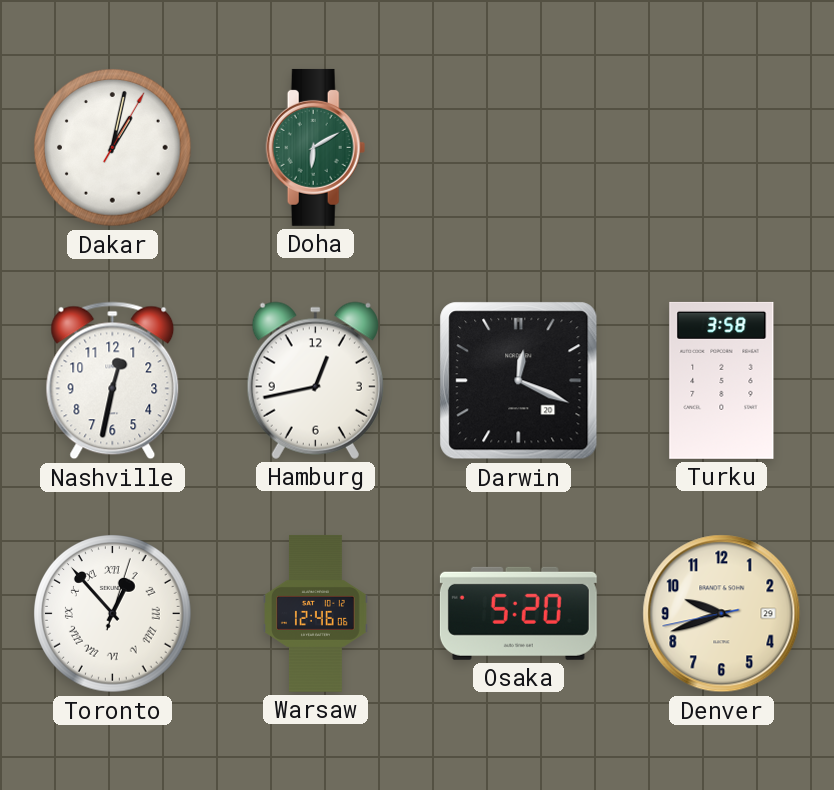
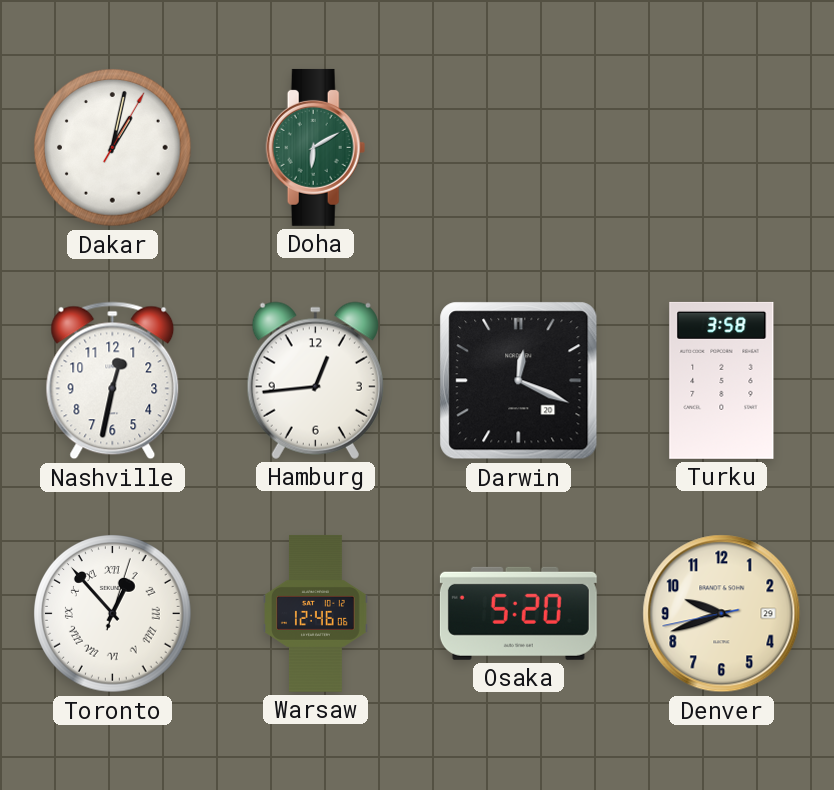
Hamburg: 12:43 -> 12:44
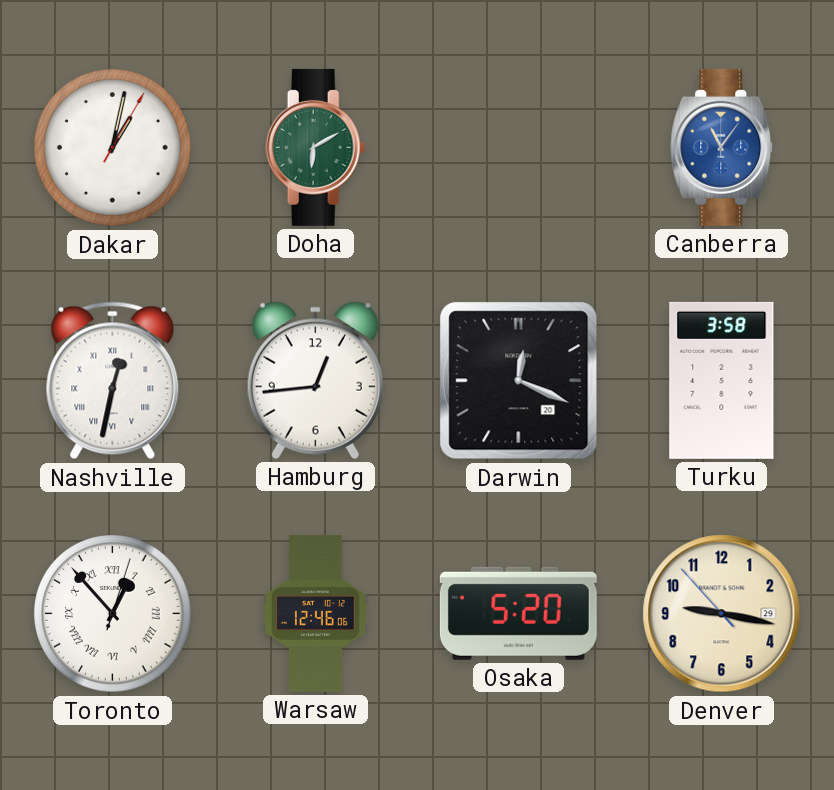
Canberra: none -> 11:06
Nashville numerals: Arabic -> Roman
Denver: 9:41 -> 9:16
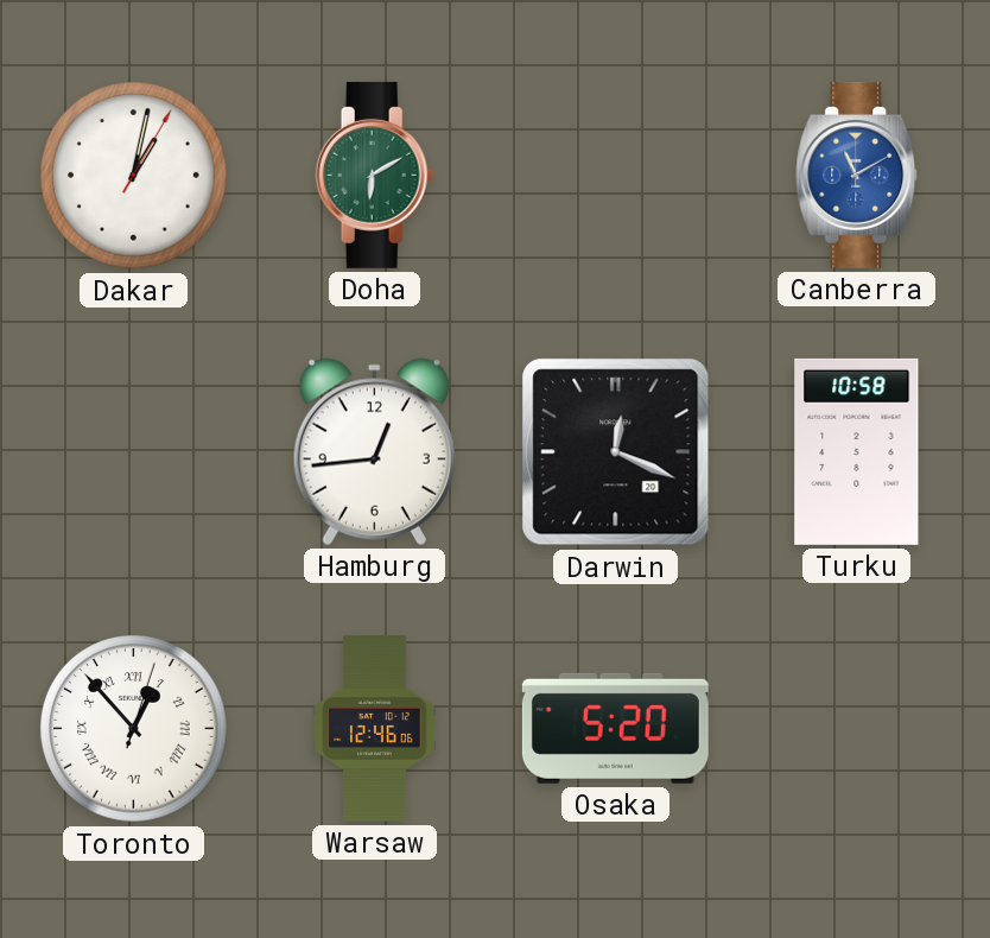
Canberra: 11:06 -> 11:10
Nashville: 12:32 -> none
Turku: 3:58 -> 10:58
Denver: 9:16 -> none
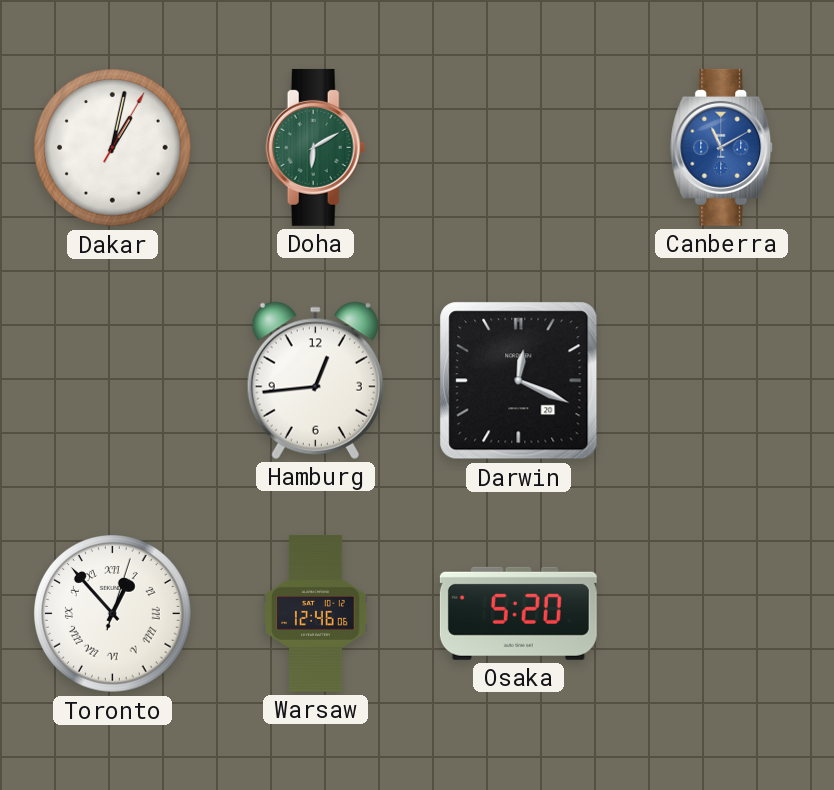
Turku: 10:58 -> none
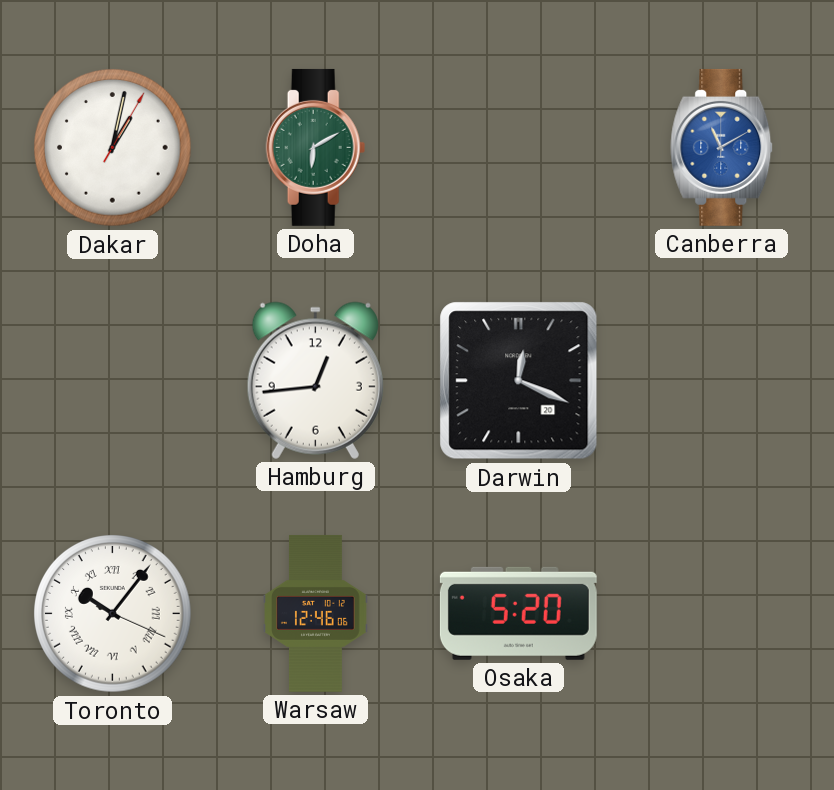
Toronto: 12:53 -> 10:06
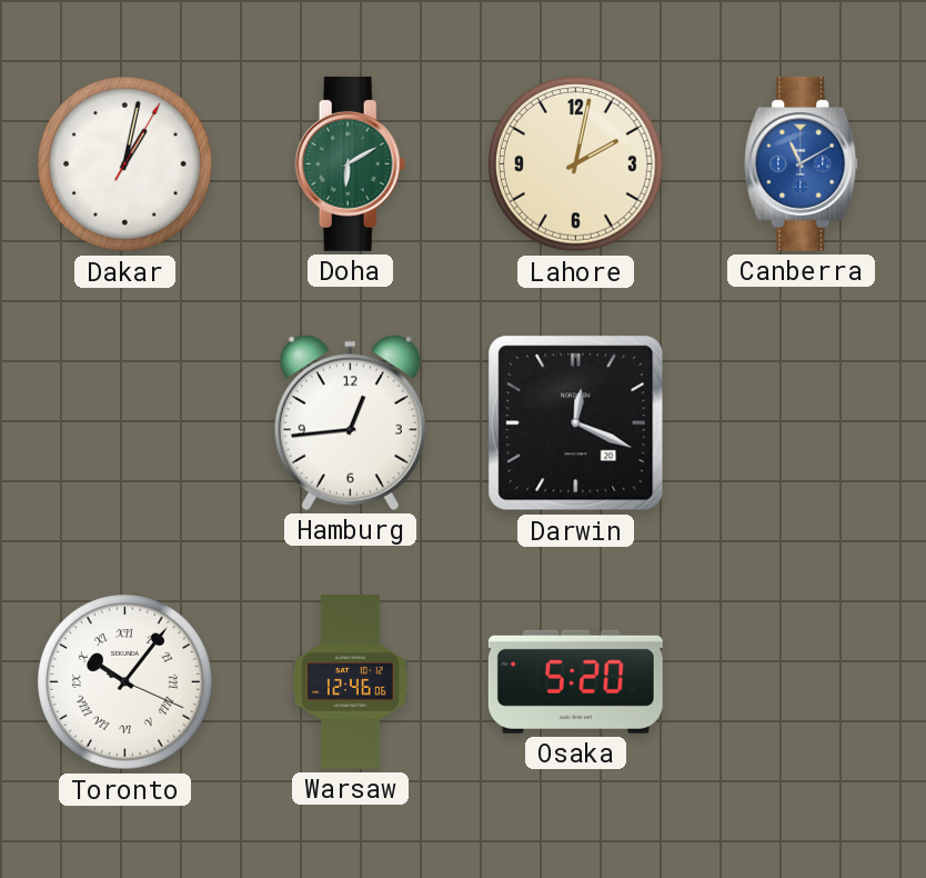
Lahore: none -> 2:02
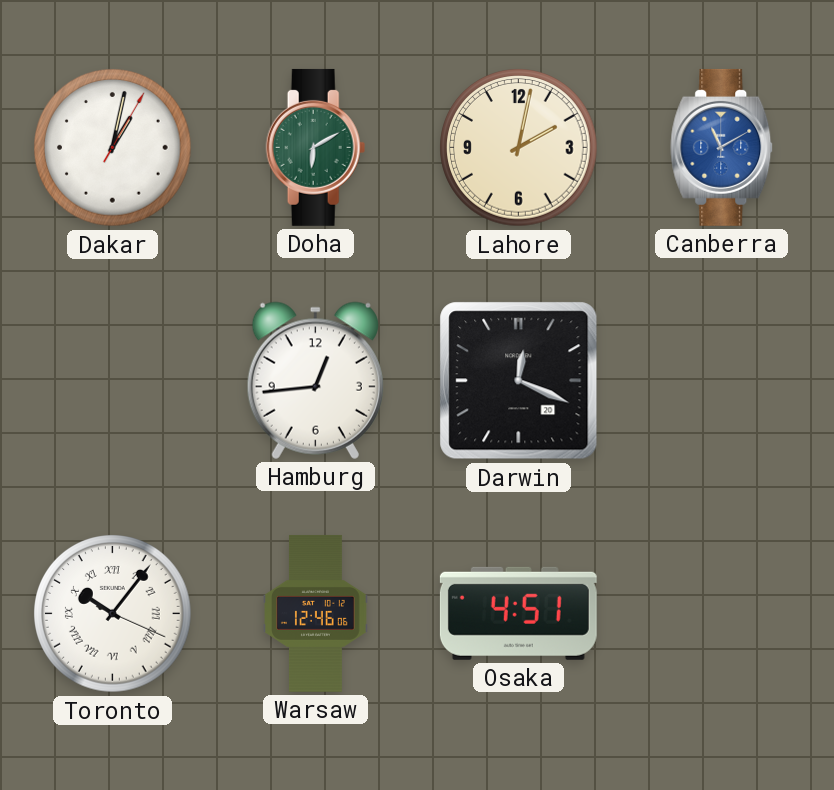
Osaka: 5:20 -> 4:51
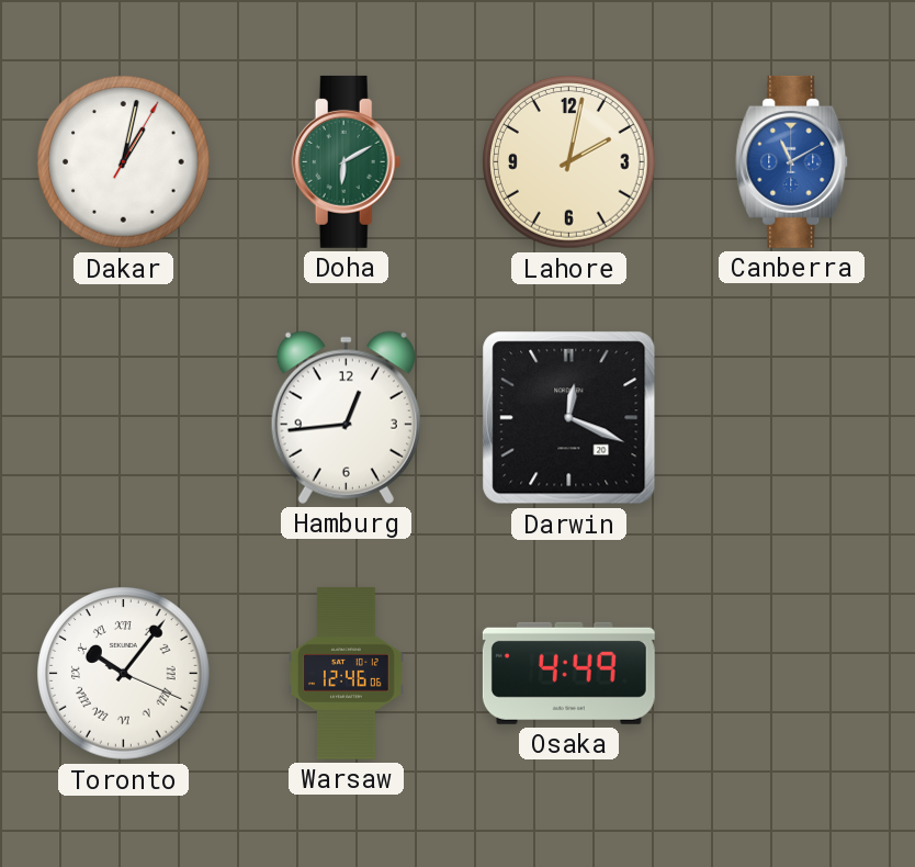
Osaka: 4:51 -> 4:49
